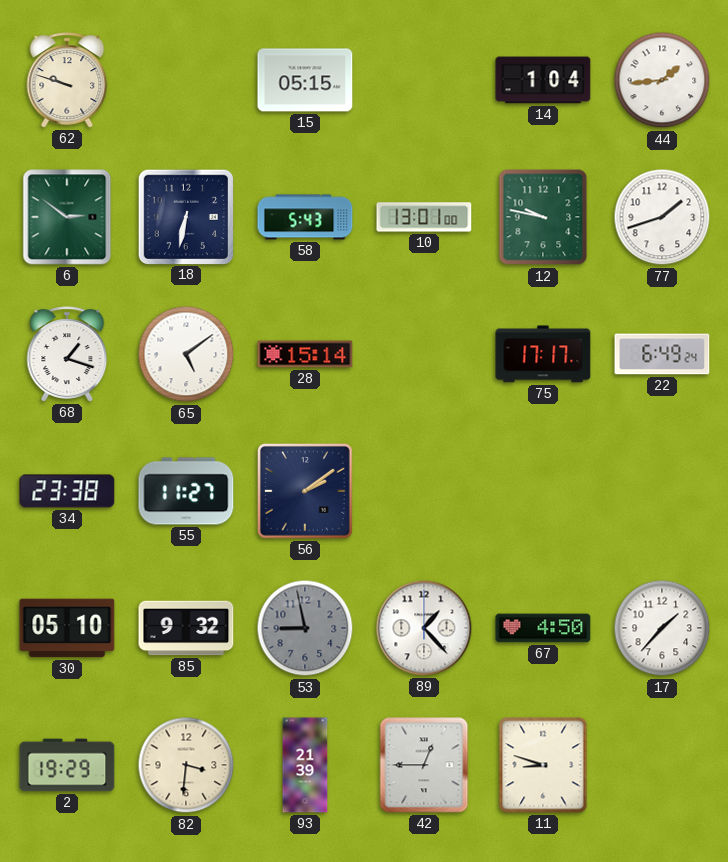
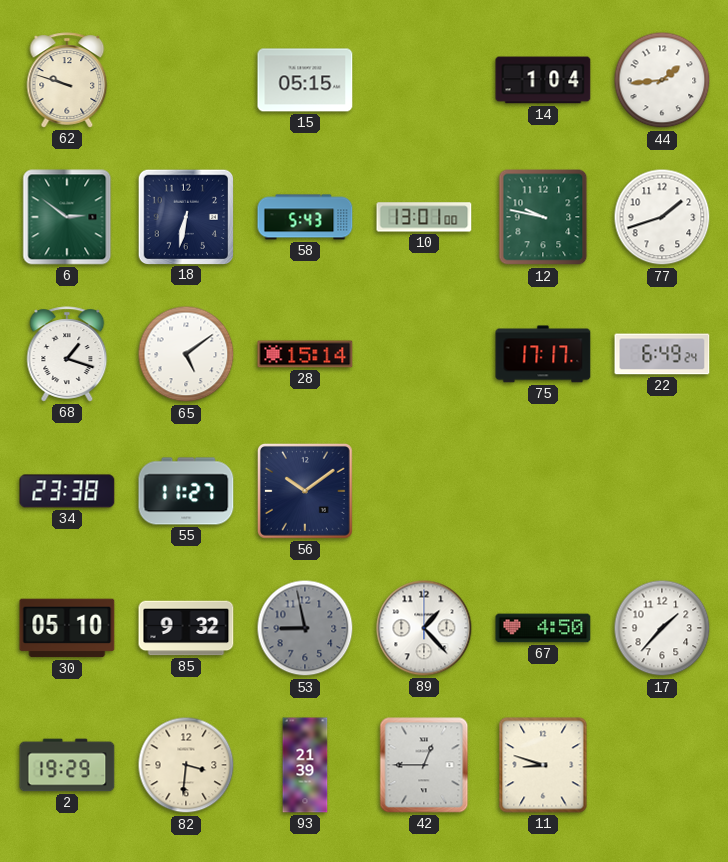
56: 2:09 -> 10:09
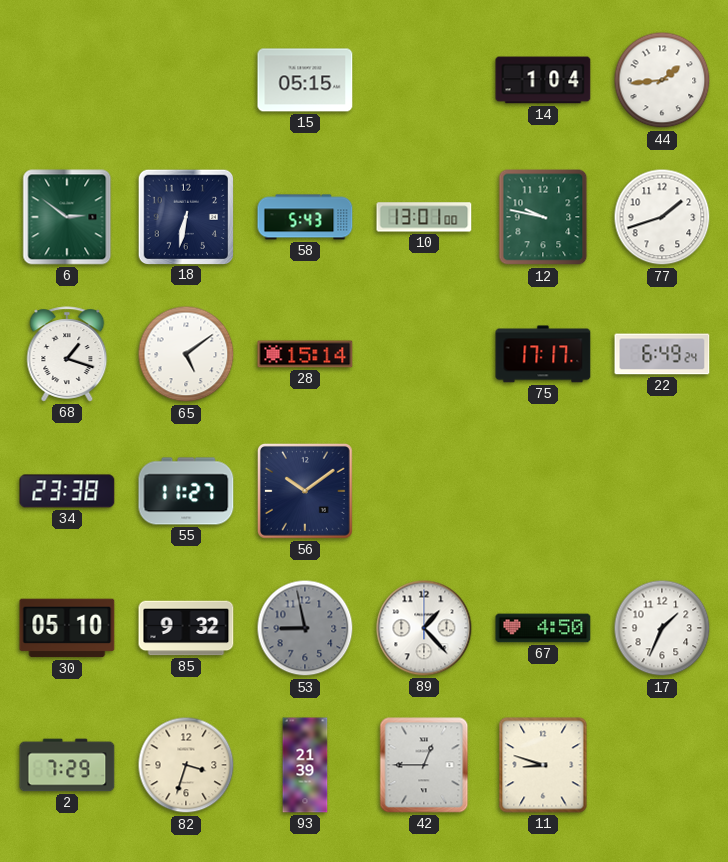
62: 9:48 -> none
17: 1:37 -> 1:34
2: 19:29 -> 7:29
82: 3:31 -> 3:33
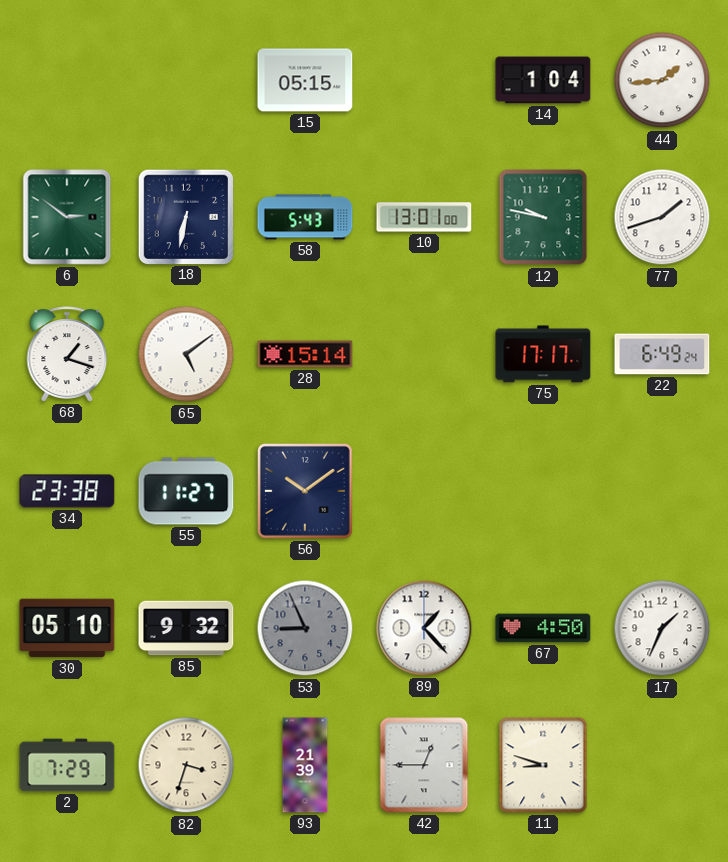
53: 8:58 -> 8:56
